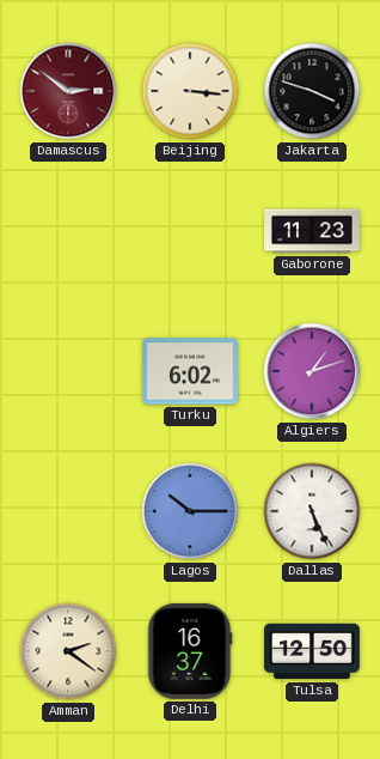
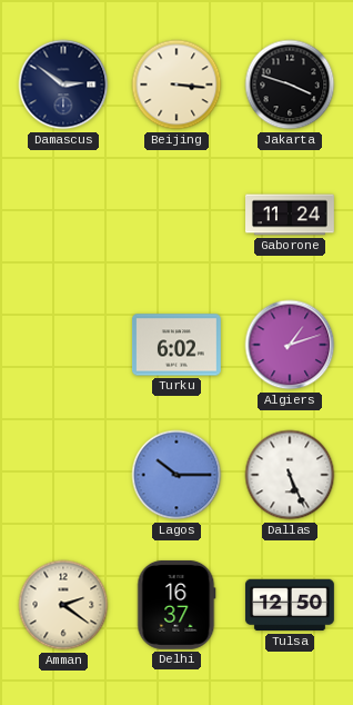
Damascus dial: burgundy -> navy
Gaborone: 11:23 -> 11:24
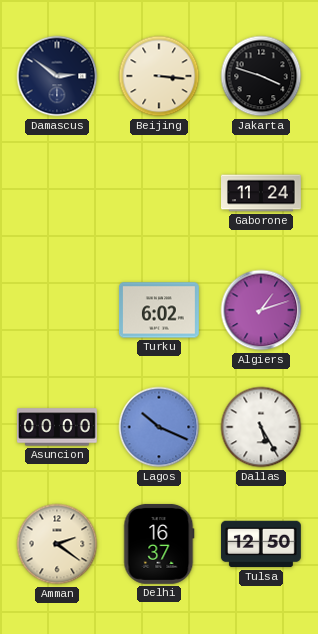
Asuncion: none -> 00:00
Lagos: 10:15 -> 10:19
Dallas: 5:26 -> 5:25
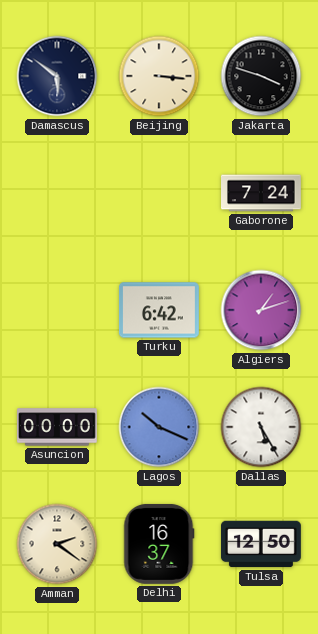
Damascus: 2:51 -> 5:51
Gaborone: 11:24 -> 7:24
Turku: 6:02 -> 6:42
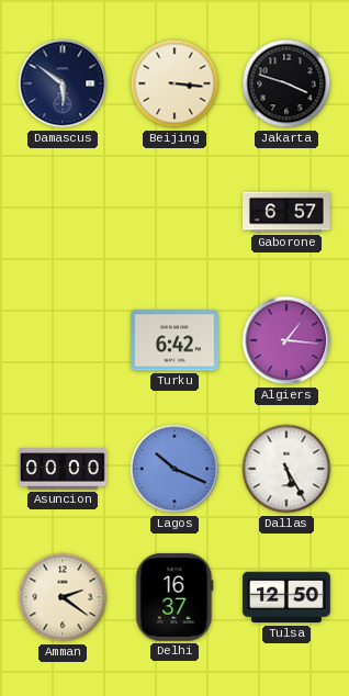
Gaborone: 7:24 -> 6:57
Algiers: 1:12 -> 1:16
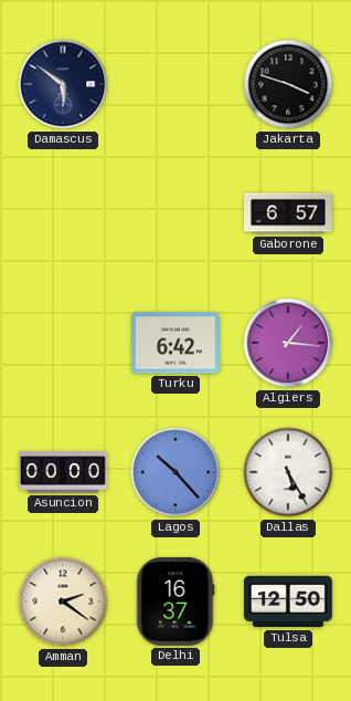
Beijing: 3:16 -> none
Lagos: 10:19 -> 10:23
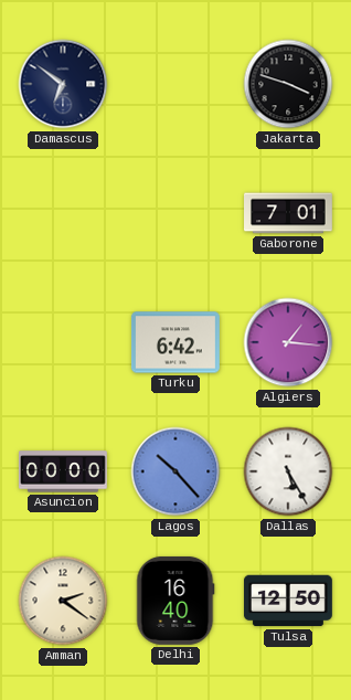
Damascus: 5:51 -> 6:51
Gaborone: 6:57 -> 7:01
Delhi: 16:37 -> 16:40
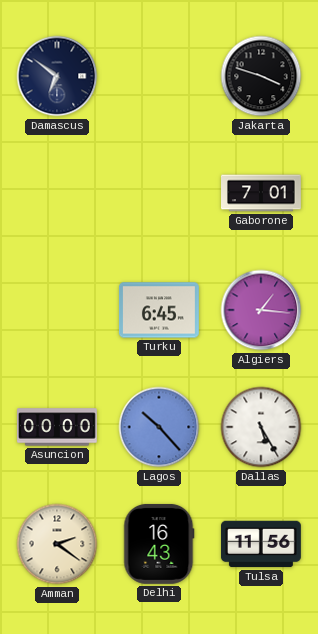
Turku: 6:42 -> 6:45
Delhi: 16:40 -> 16:43
Tulsa: 12:50 -> 11:56
